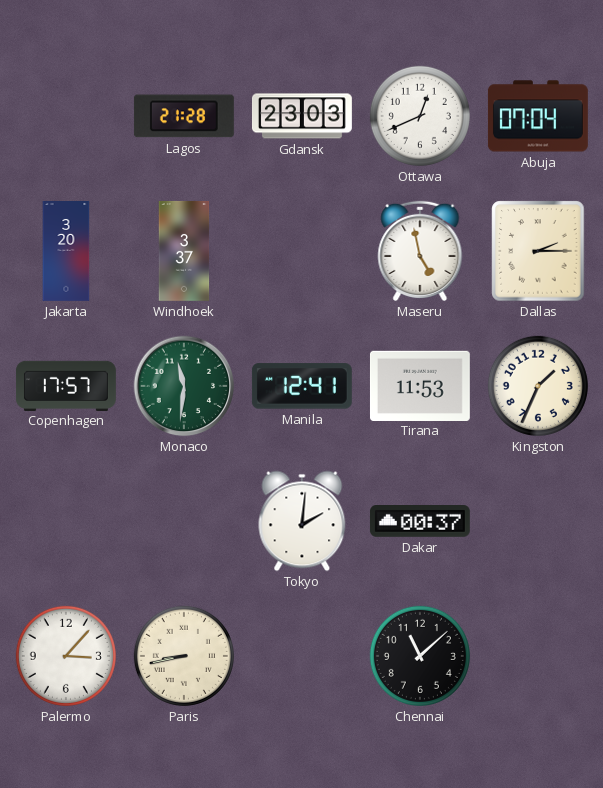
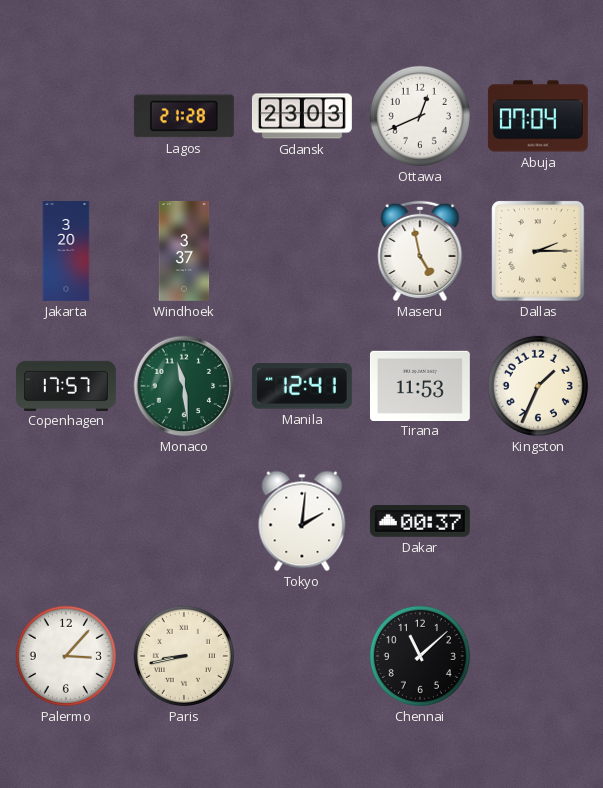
Monaco: 11:31 -> 11:29
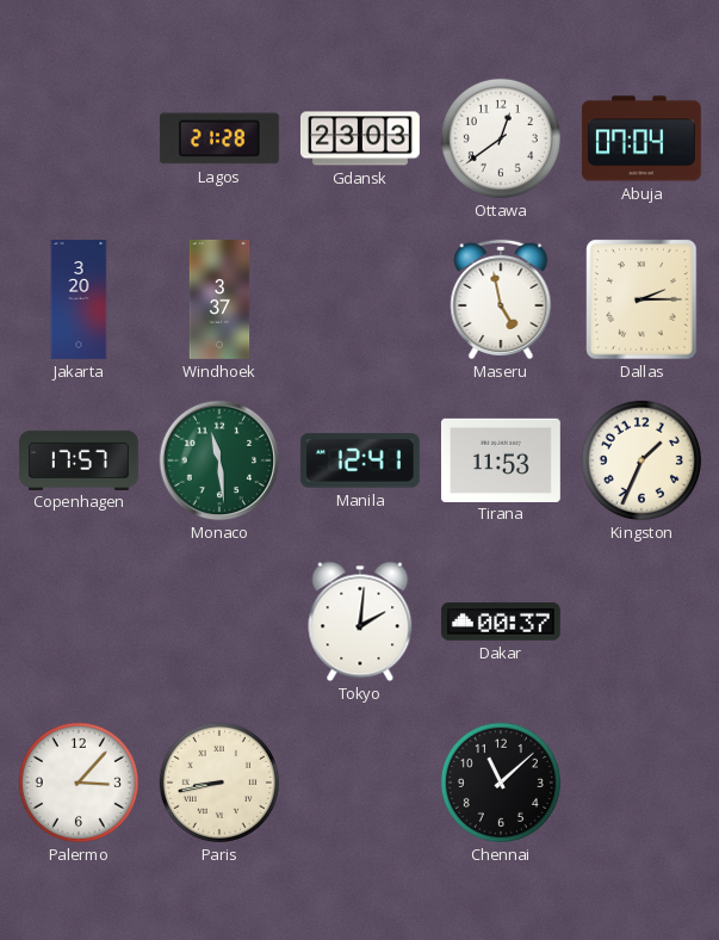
Ottawa: 12:41 -> 12:39
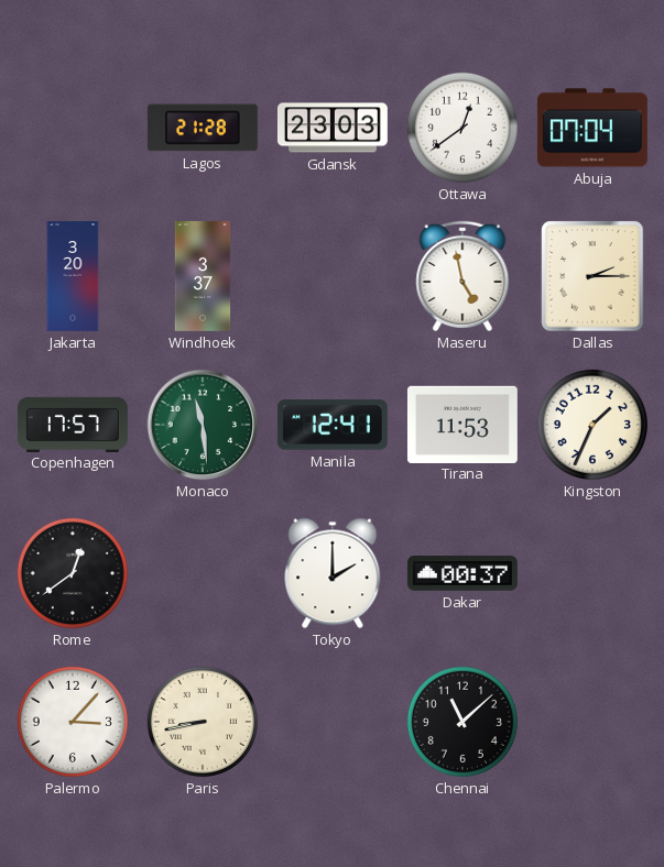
Rome: none -> 12:39
Tokyo: 2:01 -> 2:00
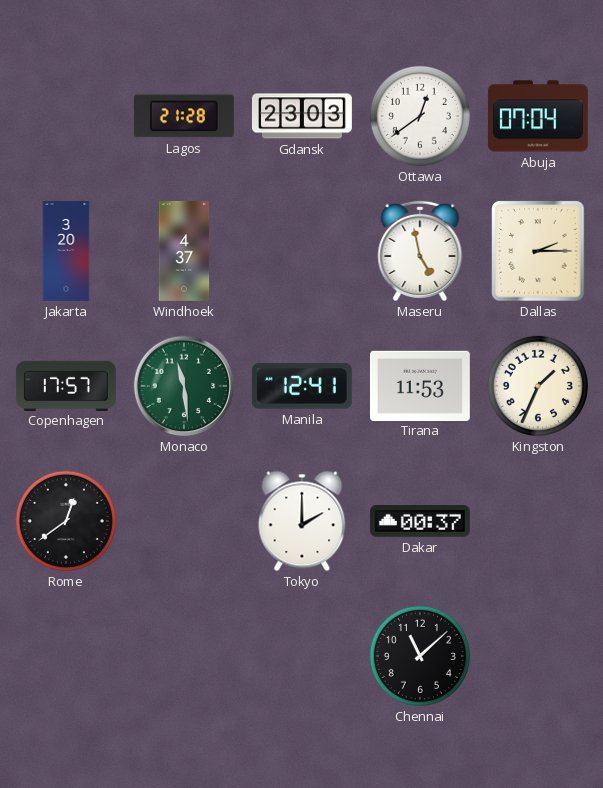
Windhoek: 3:37 -> 4:37
Palermo: 3:07 -> none
Paris: 8:43 -> none
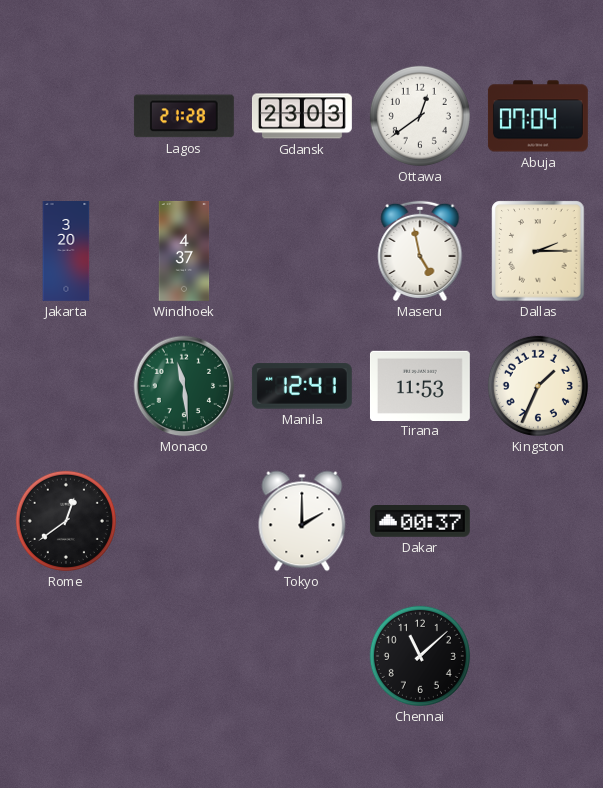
Copenhagen: 17:57 -> none
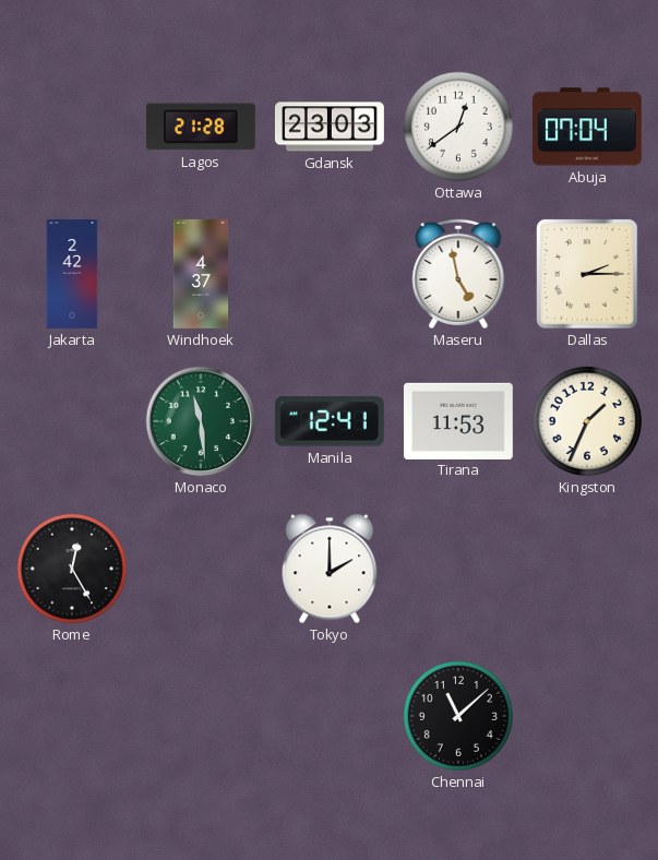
Jakarta: 3:20 -> 2:42
Rome: 12:39 -> 12:25
Dakar: 00:37 -> none
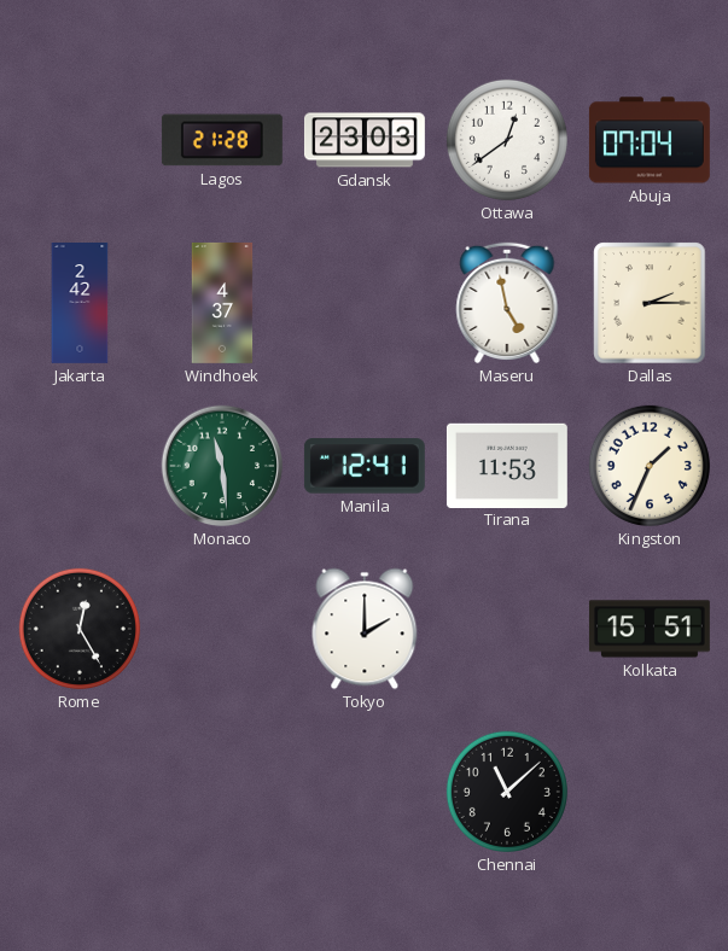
Kolkata: none -> 15:51
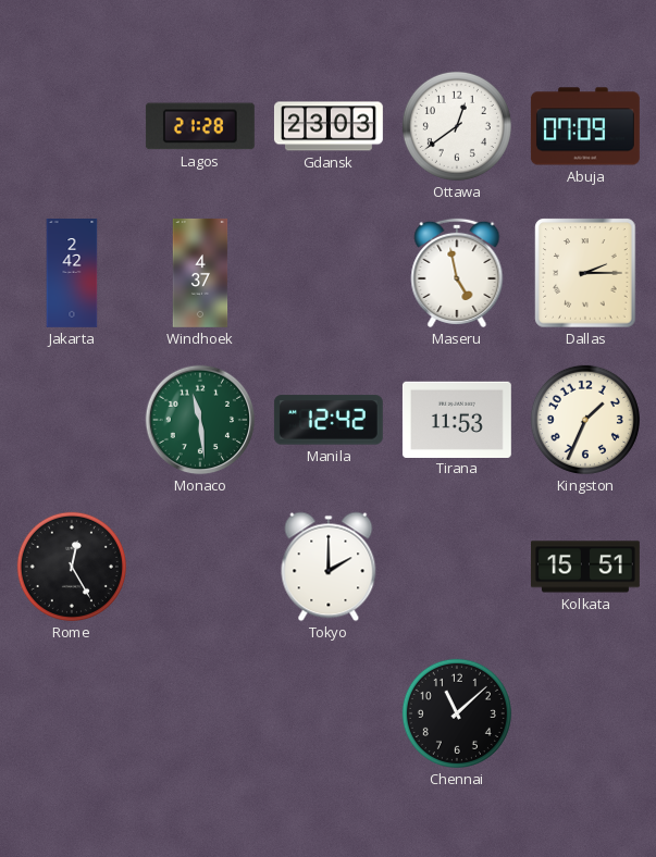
Abuja: 07:04 -> 07:09
Manila: 12:41 -> 12:42
